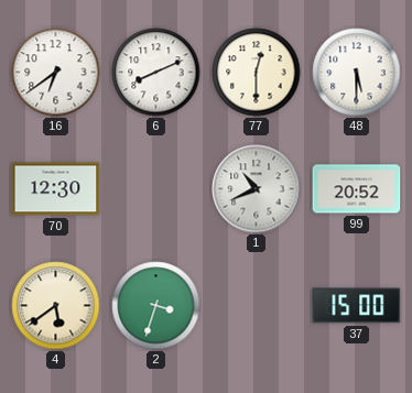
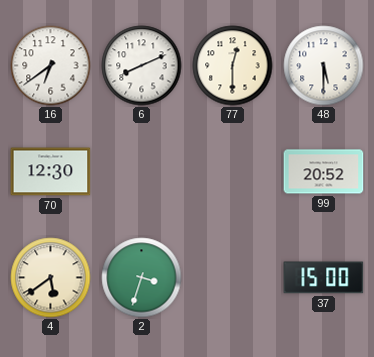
1: 10:41 -> none
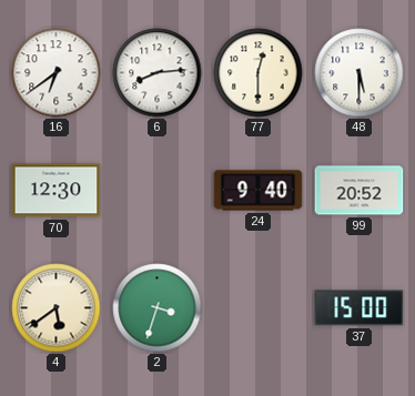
6: 8:11 -> 8:14
24: none -> 9:40
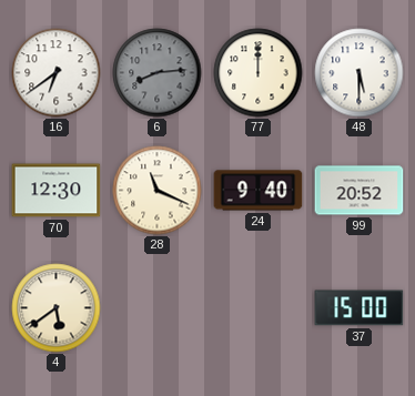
6 dial: white -> grey
77: 12:30 -> 12:00
28: none -> 11:19
2: 3:33 -> none
